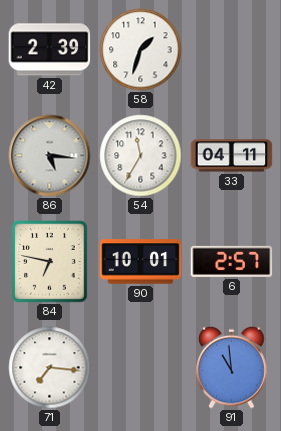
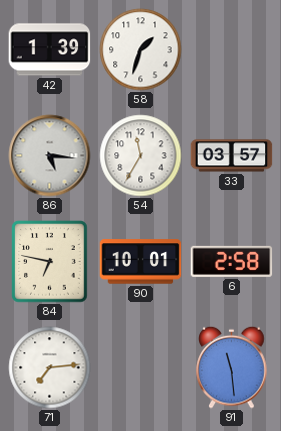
42: 2:39 -> 1:39
33: 04:11 -> 03:57
6: 2:57 -> 2:58
71: 7:16 -> 7:14
91: 10:59 -> 11:29
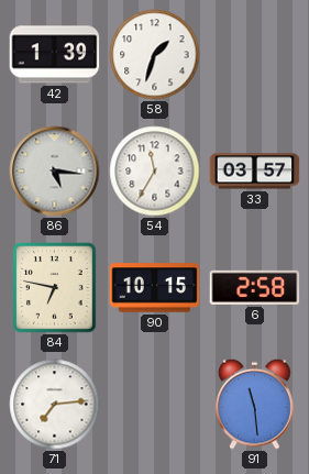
90: 10:01 -> 10:15
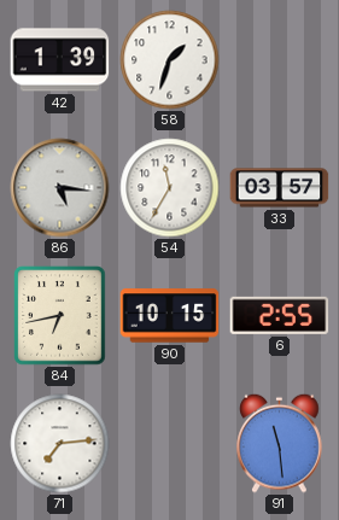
84: 6:47 -> 6:43
6: 2:58 -> 2:55
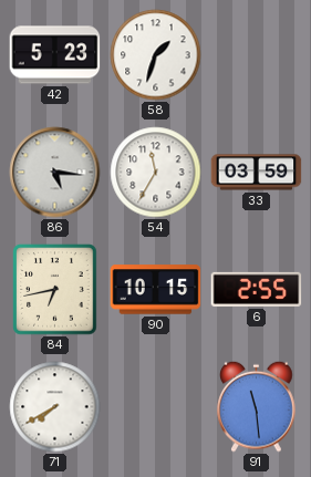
42: 1:39 -> 5:23
33: 03:57 -> 03:59
71: 7:14 -> 7:40
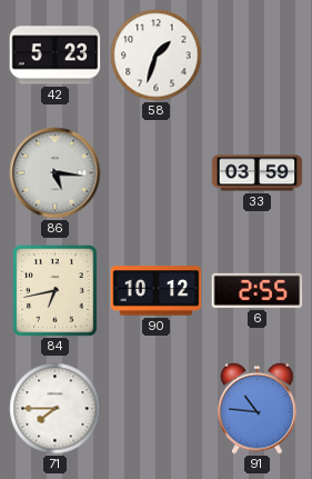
54: 11:35 -> none
90: 10:15 -> 10:12
71: 7:40 -> 7:45
91: 11:29 -> 10:46
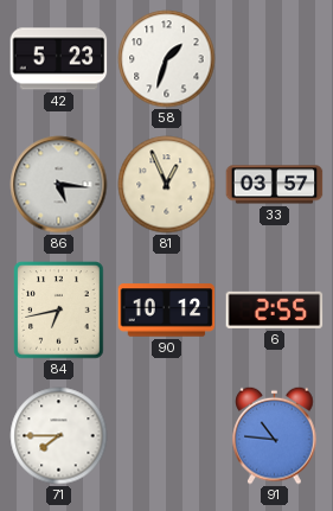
81: none -> 12:56
33: 03:59 -> 03:57
